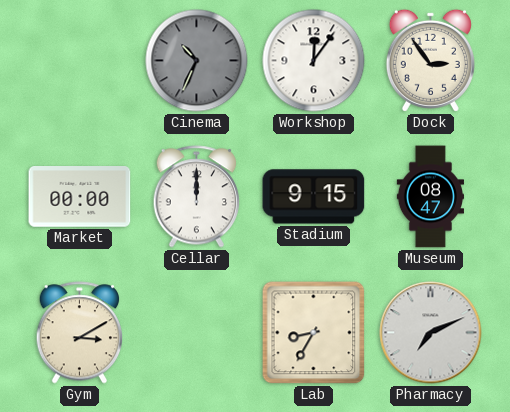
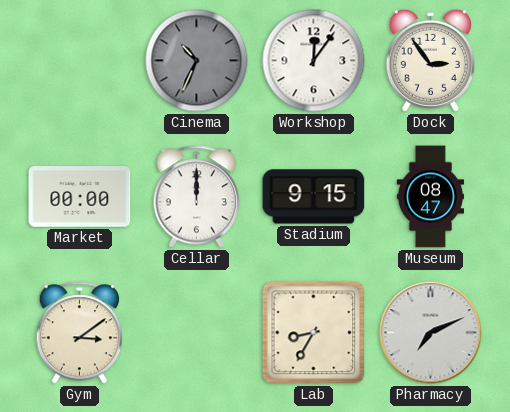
Gym: 3:10 -> 3:09
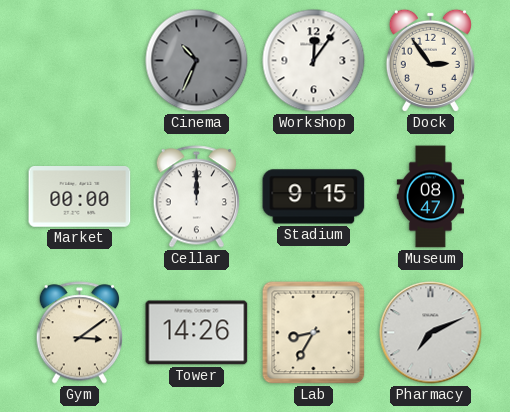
Tower: none -> 14:26
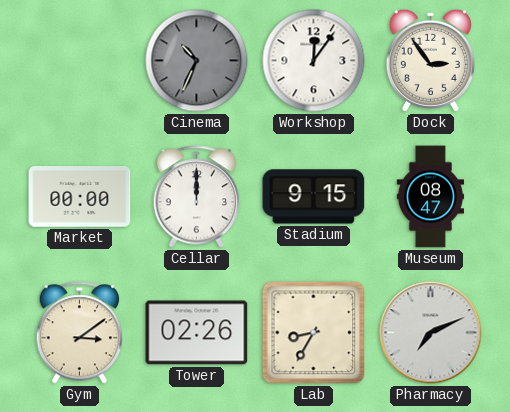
Tower: 14:26 -> 02:26
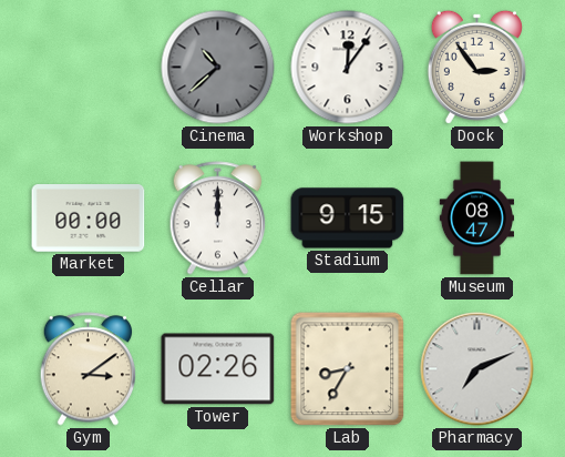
Cinema: 10:34 -> 10:38
